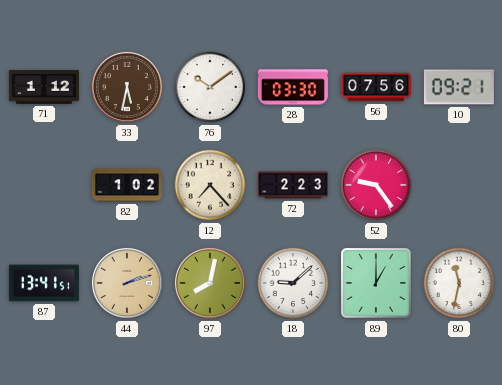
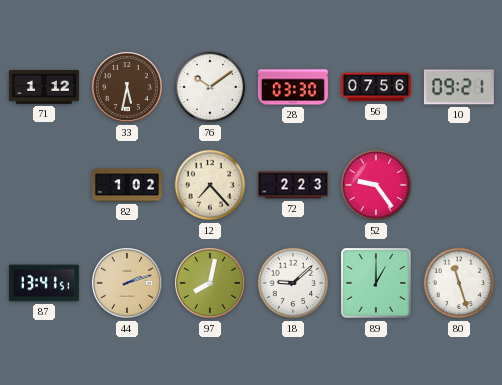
80: 11:32 -> 11:27
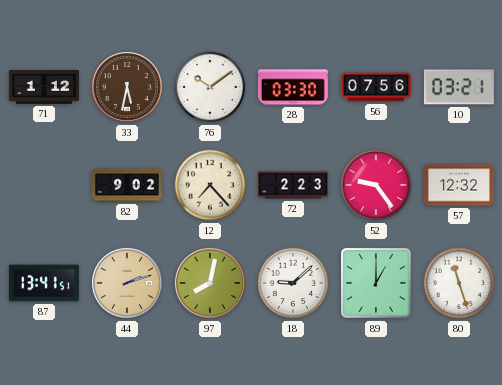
10: 09:21 -> 03:21
82: 1:02 -> 9:02
57: none -> 12:32
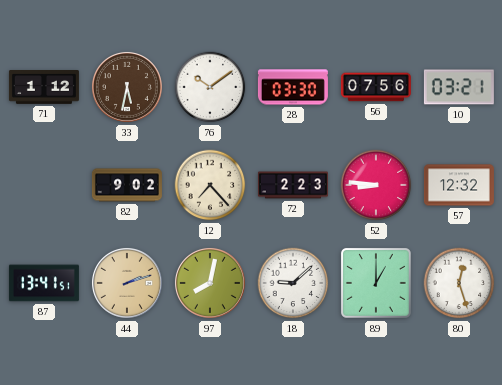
52: 9:24 -> 8:46
80: 11:27 -> 12:27
